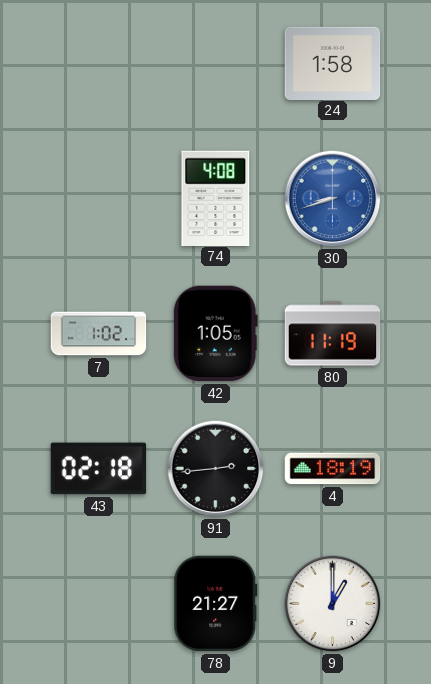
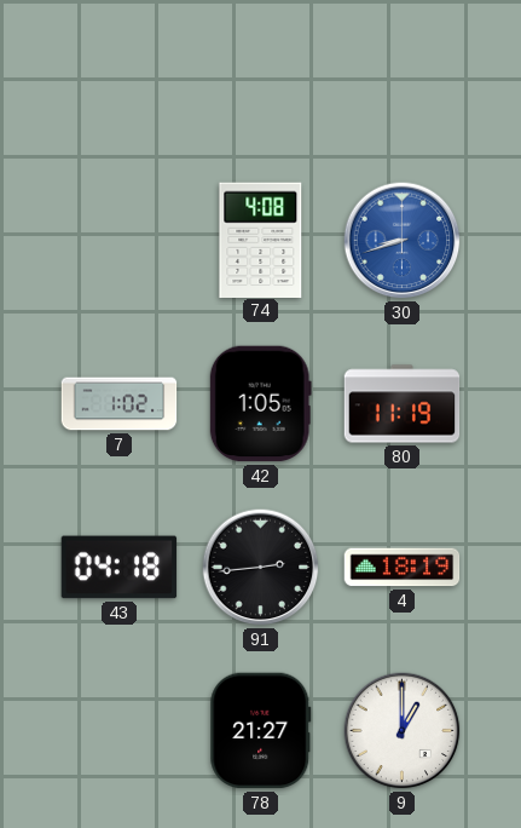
24: 1:58 -> none
43: 02:18 -> 04:18
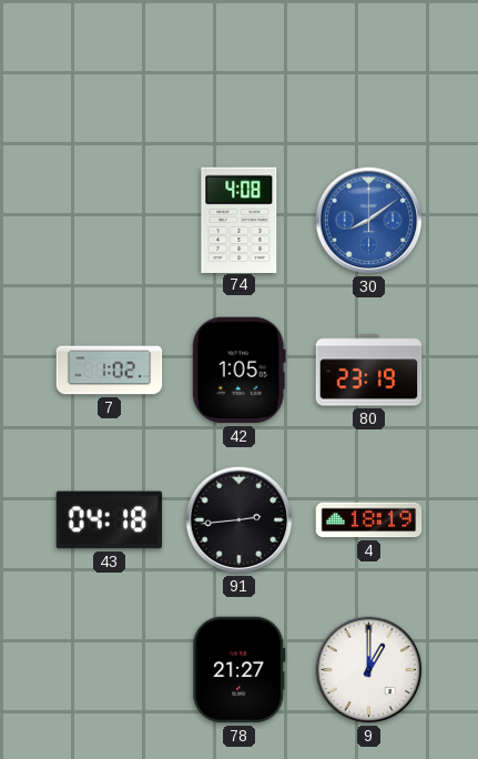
30: 8:42 -> 8:09
80: 11:19 -> 23:19
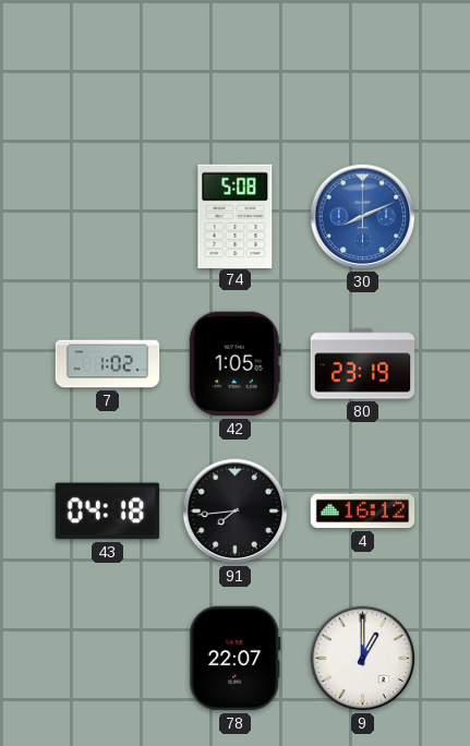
74: 4:08 -> 5:08
30: 8:09 -> 8:11
91: 2:44 -> 7:44
4: 18:19 -> 16:12
78: 21:27 -> 22:07
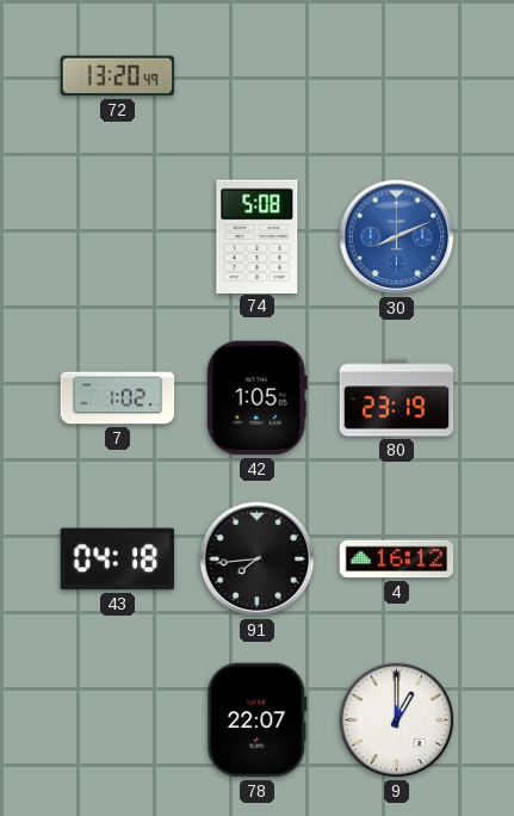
72: none -> 13:20
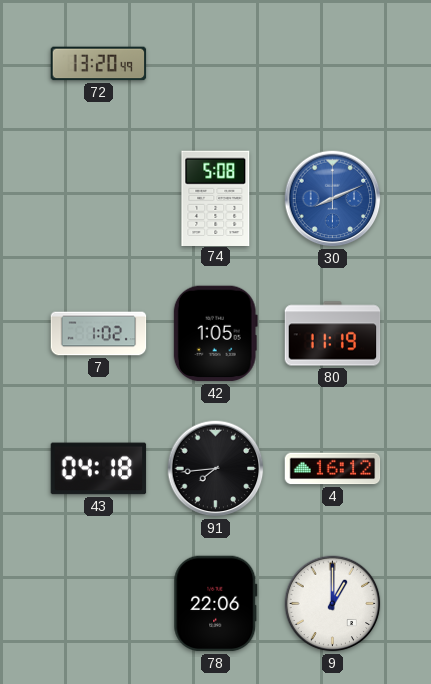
80: 23:19 -> 11:19
78: 22:07 -> 22:06
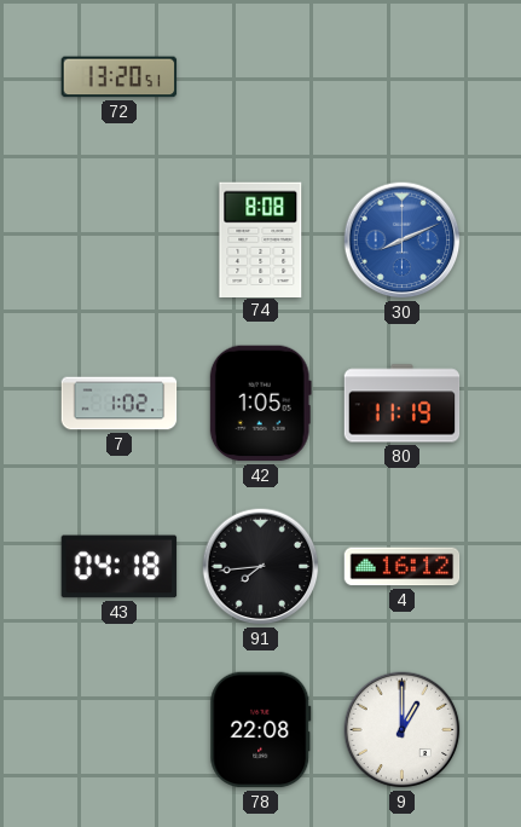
72: 13:20:49 -> 13:20:51
74: 5:08 -> 8:08
78: 22:06 -> 22:08
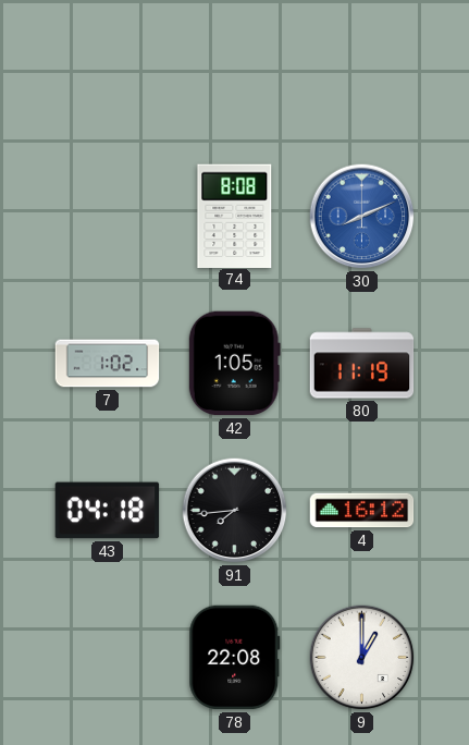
72: 13:20 -> none
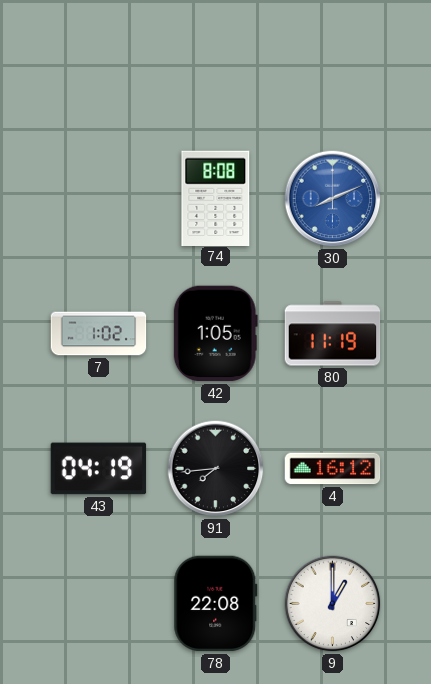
43: 04:18 -> 04:19
